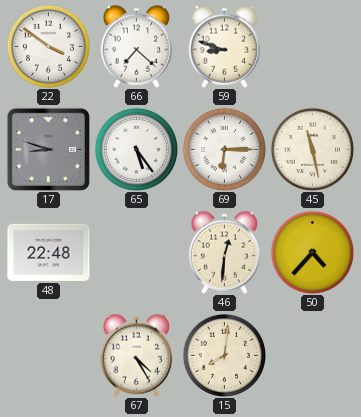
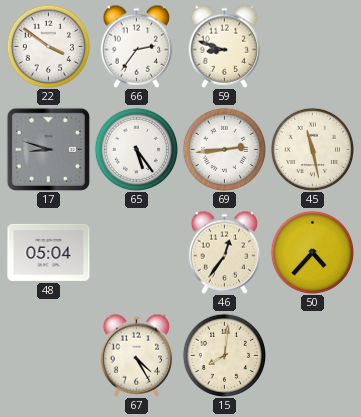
66: 7:22 -> 2:36
69: 6:15 -> 2:44
48: 22:48 -> 05:04
46: 12:31 -> 12:36
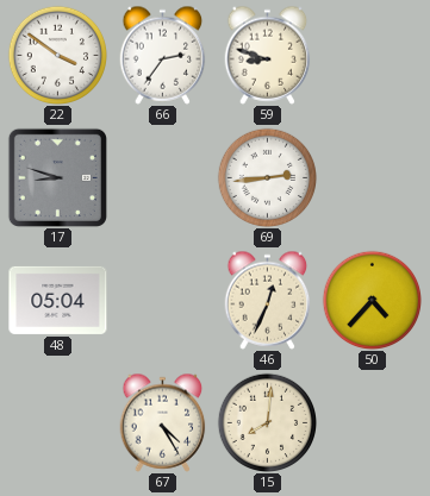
65: 5:24 -> none
45: 11:28 -> none
46: 12:36 -> 12:34
